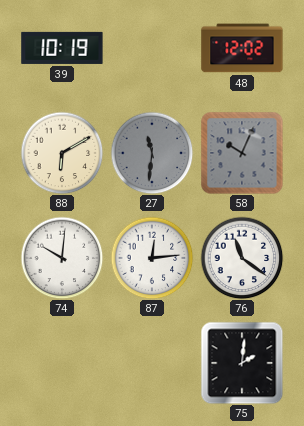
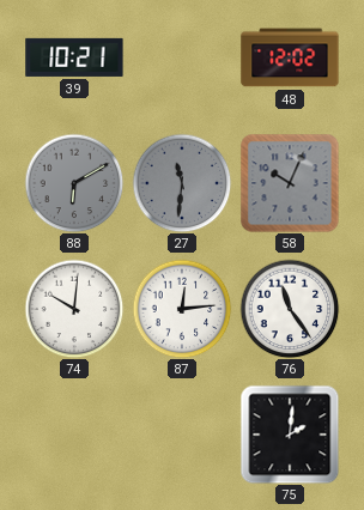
39: 10:19 -> 10:21
88 dial: cream -> grey
76: 11:21 -> 11:24
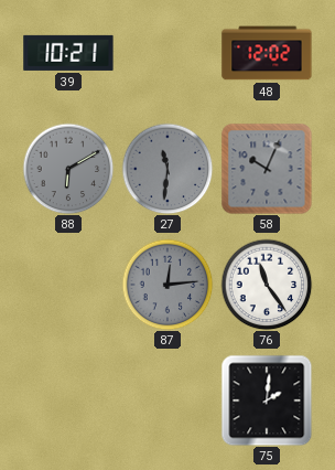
74: 10:01 -> none
87 dial: white -> grey
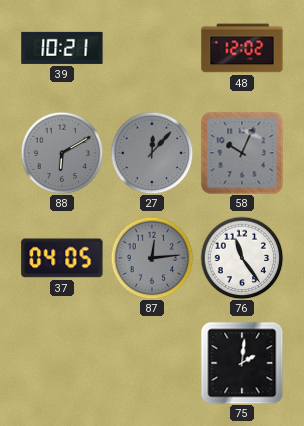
27: 11:31 -> 12:07
37: none -> 04:05
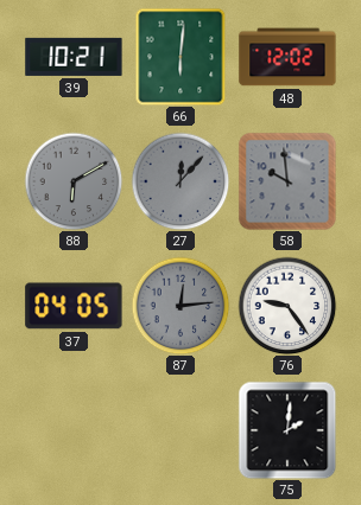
66: none -> 6:01
58: 10:04 -> 9:59
76: 11:24 -> 9:24
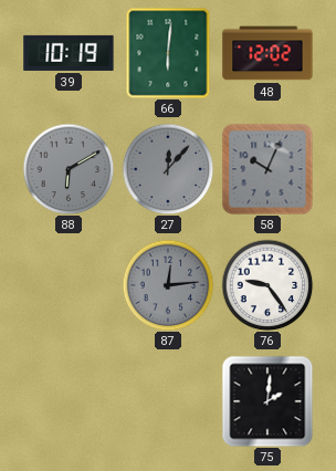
39: 10:21 -> 10:19
58: 9:59 -> 10:04
37: 04:05 -> none
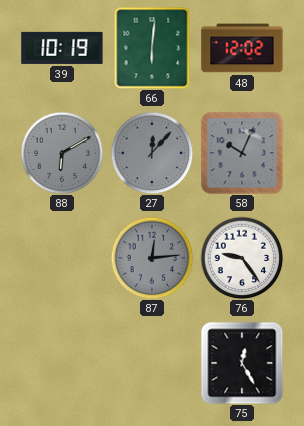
75: 2:01 -> 12:25
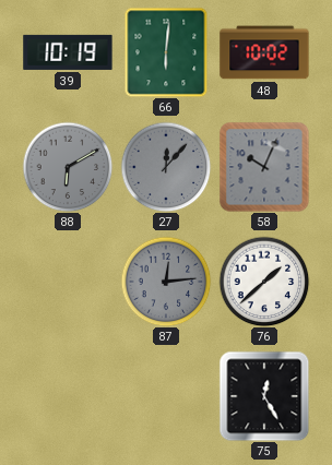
48: 12:02 -> 10:02
76: 9:24 -> 1:38
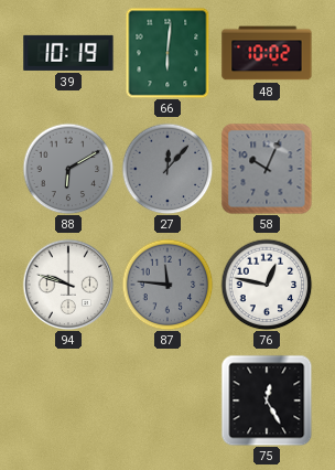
94: none -> 9:48
87: 12:14 -> 11:46
76: 1:38 -> 12:47
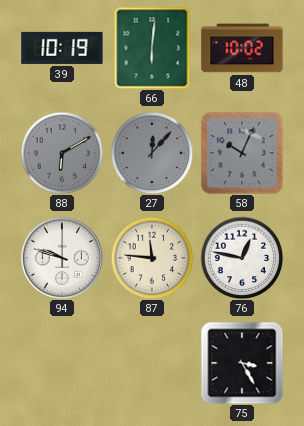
87 dial: grey -> cream
75: 12:25 -> 3:25
